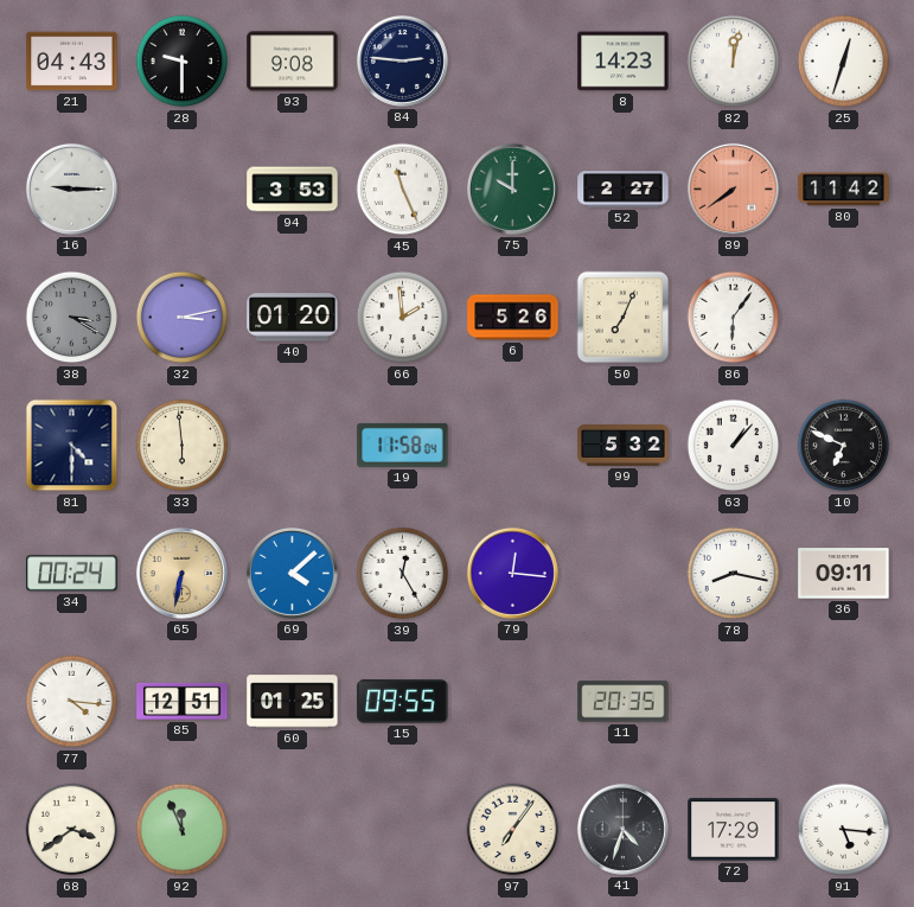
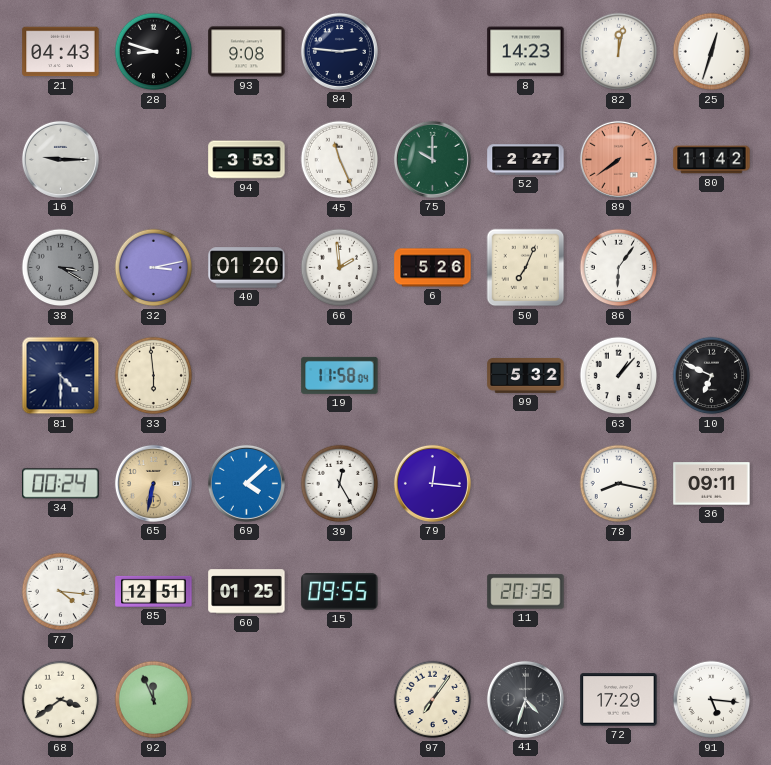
28: 9:30 -> 8:48
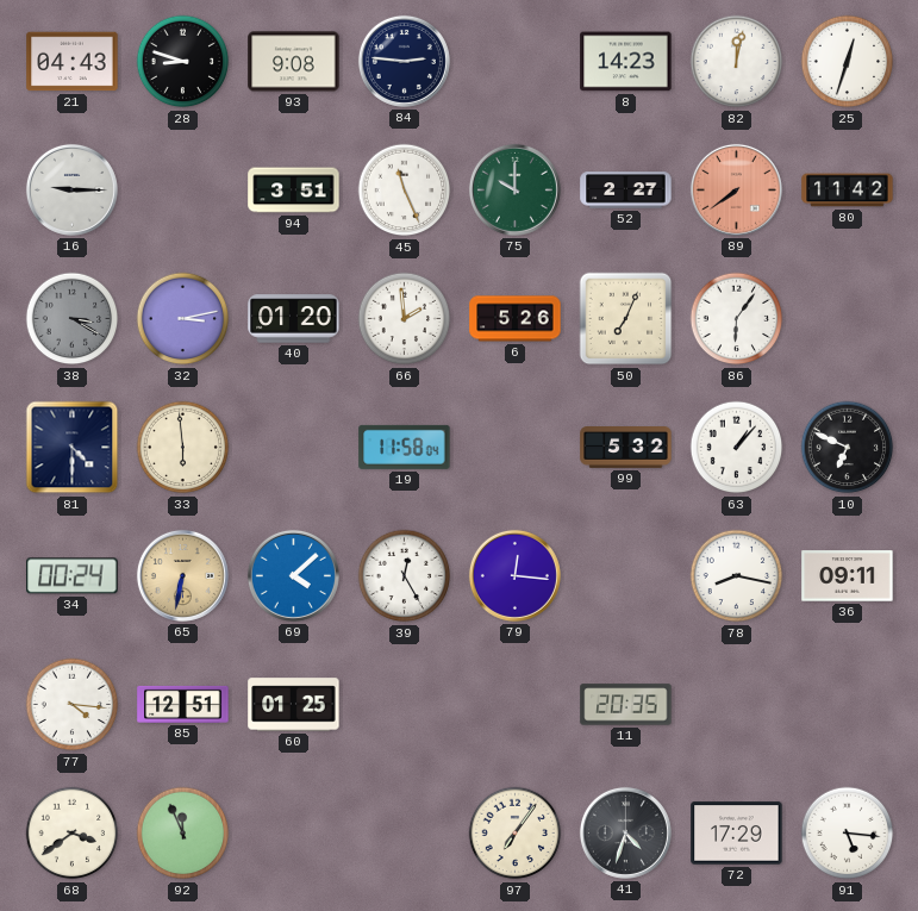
94: 3:53 -> 3:51
15: 09:55 -> none
